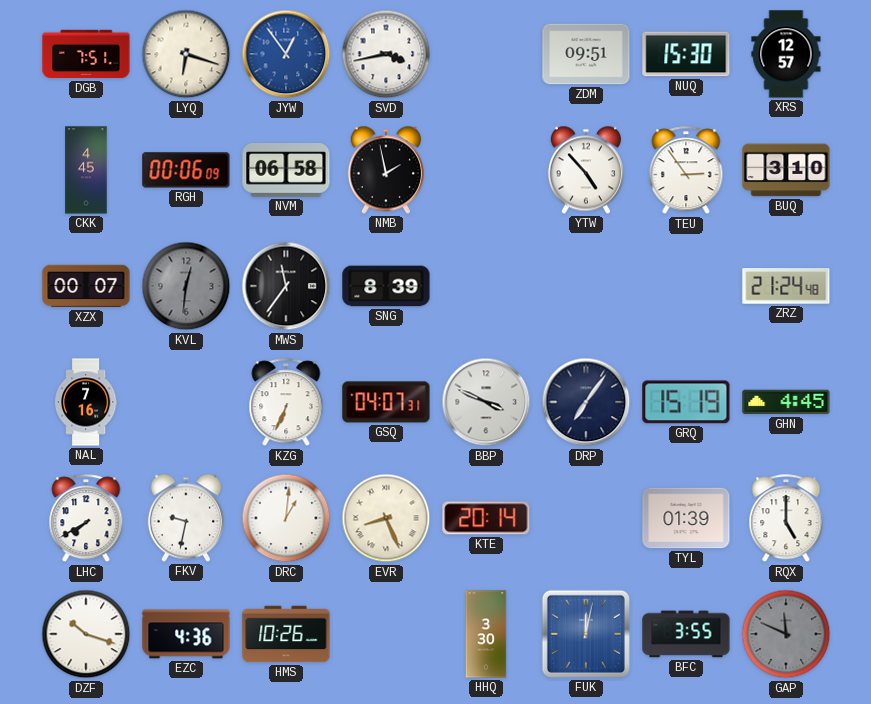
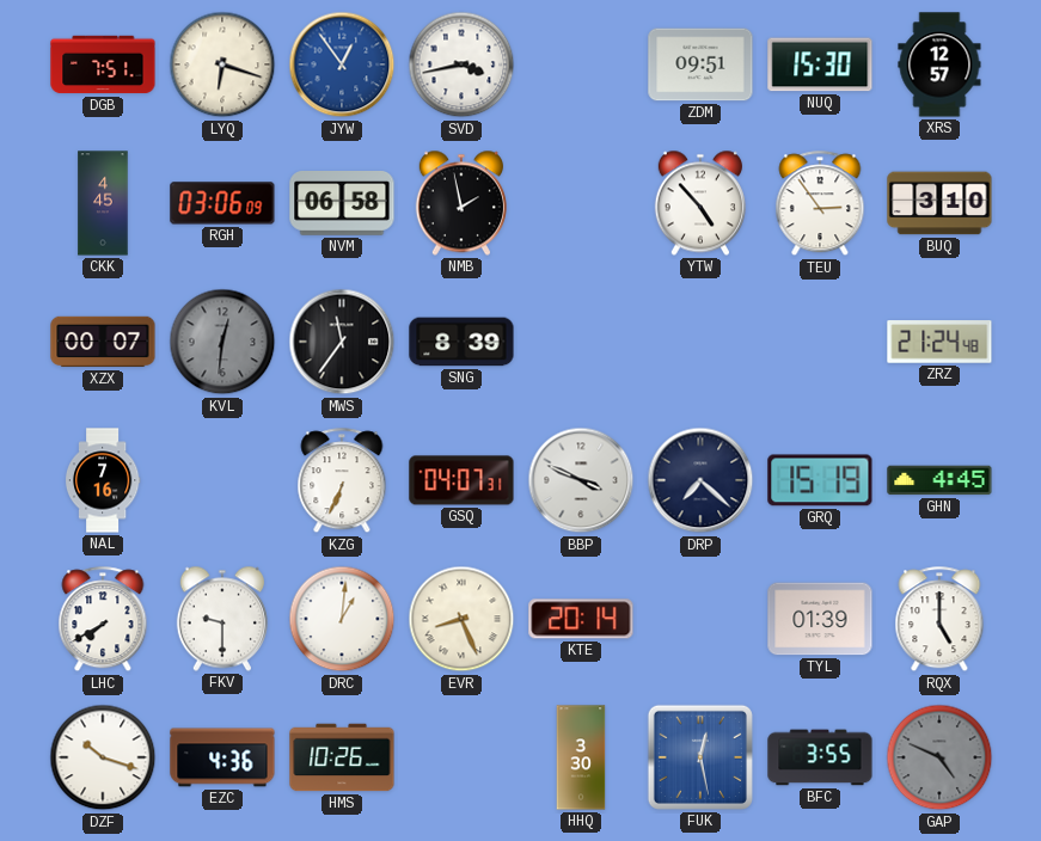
RGH: 00:06 -> 03:06
DRP: 7:06 -> 7:22
FKV: 9:32 -> 9:30
FUK: 12:02 -> 12:28
GAP: 11:49 -> 4:49
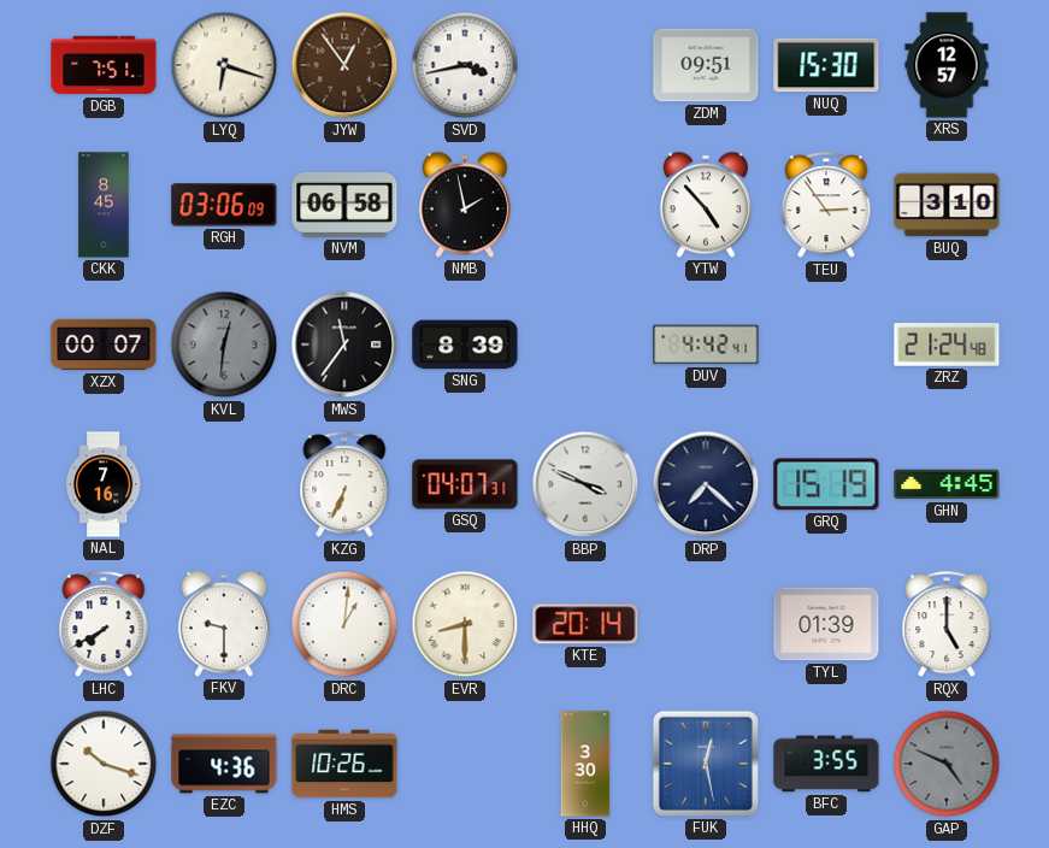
JYW dial: blue -> brown
CKK: 4:45 -> 8:45
DUV: none -> 4:42
EVR: 8:26 -> 8:30
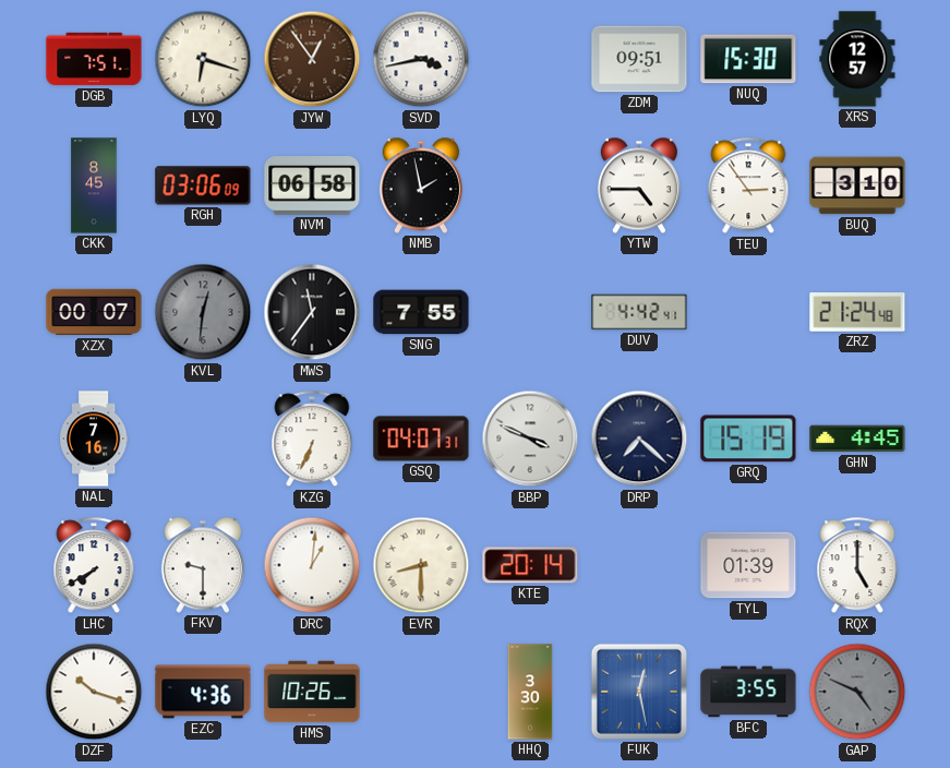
YTW: 4:53 -> 4:45
SNG: 8:39 -> 7:55
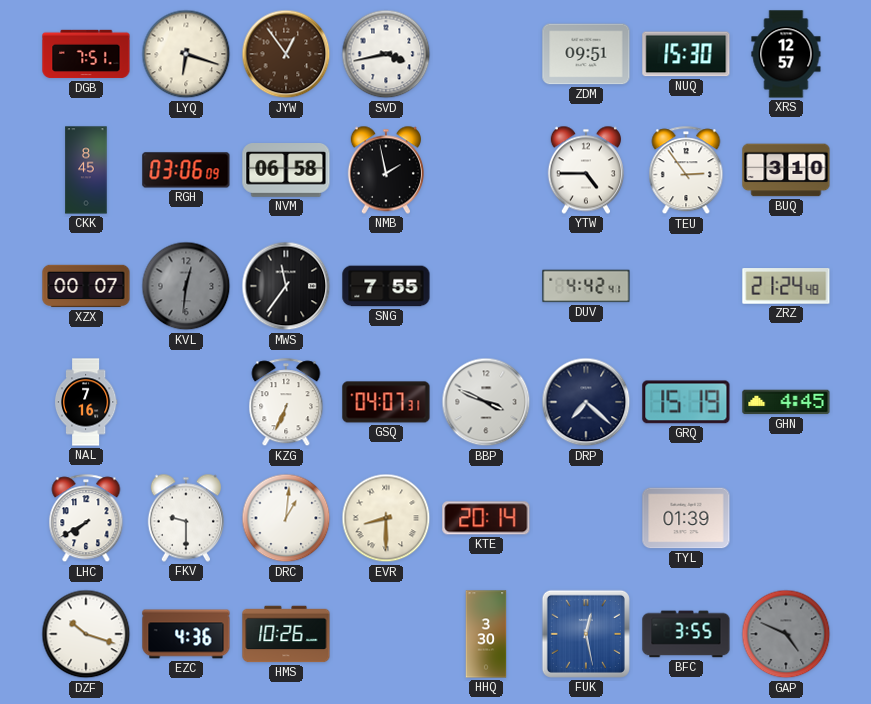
RQX: 5:00 -> none
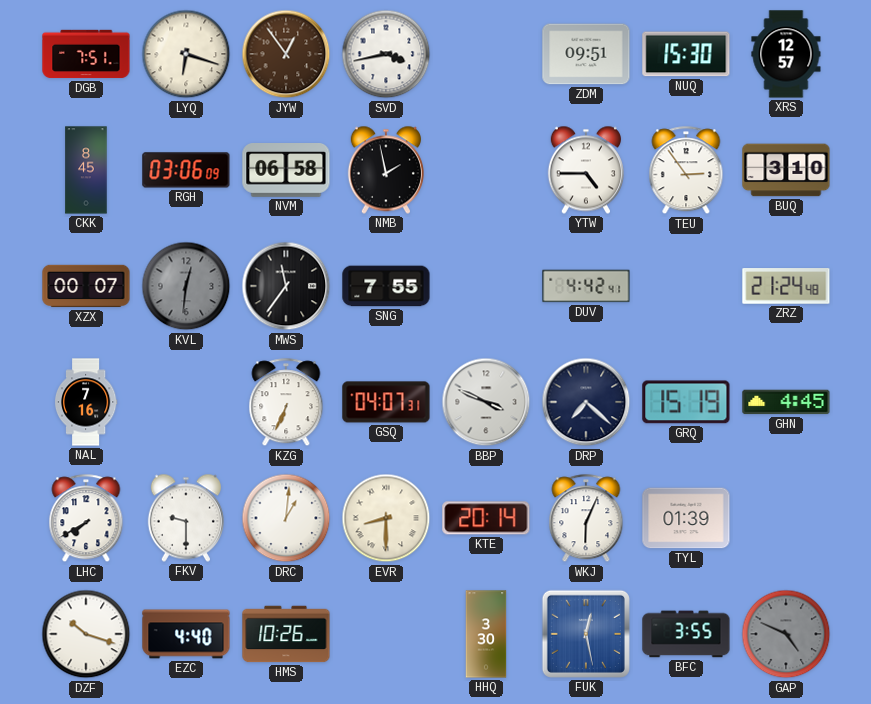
WKJ: none -> 6:04
EZC: 4:36 -> 4:40
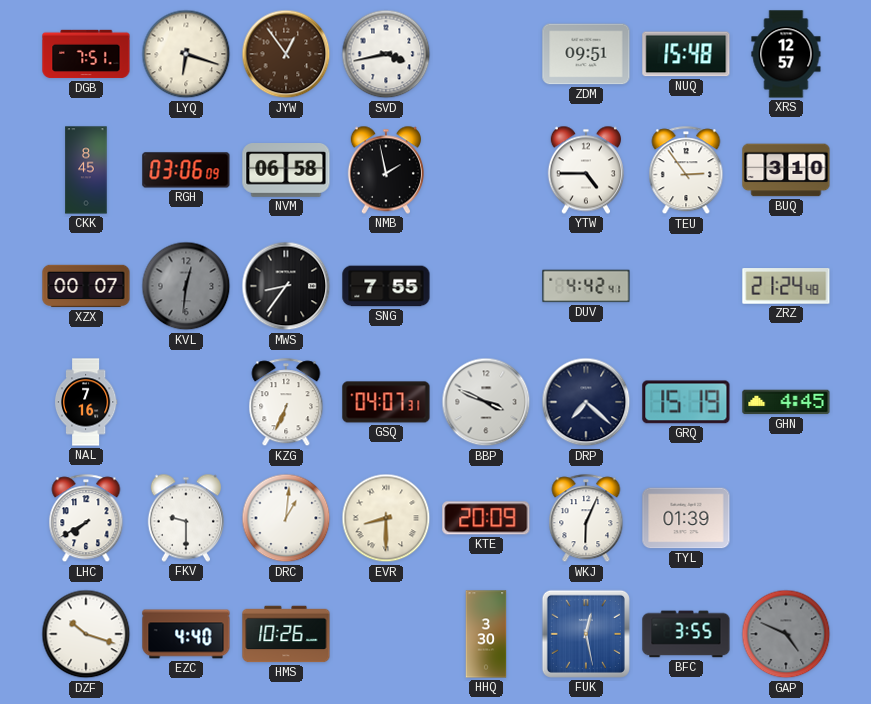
NUQ: 15:30 -> 15:48
MWS: 11:36 -> 8:36
KTE: 20:14 -> 20:09
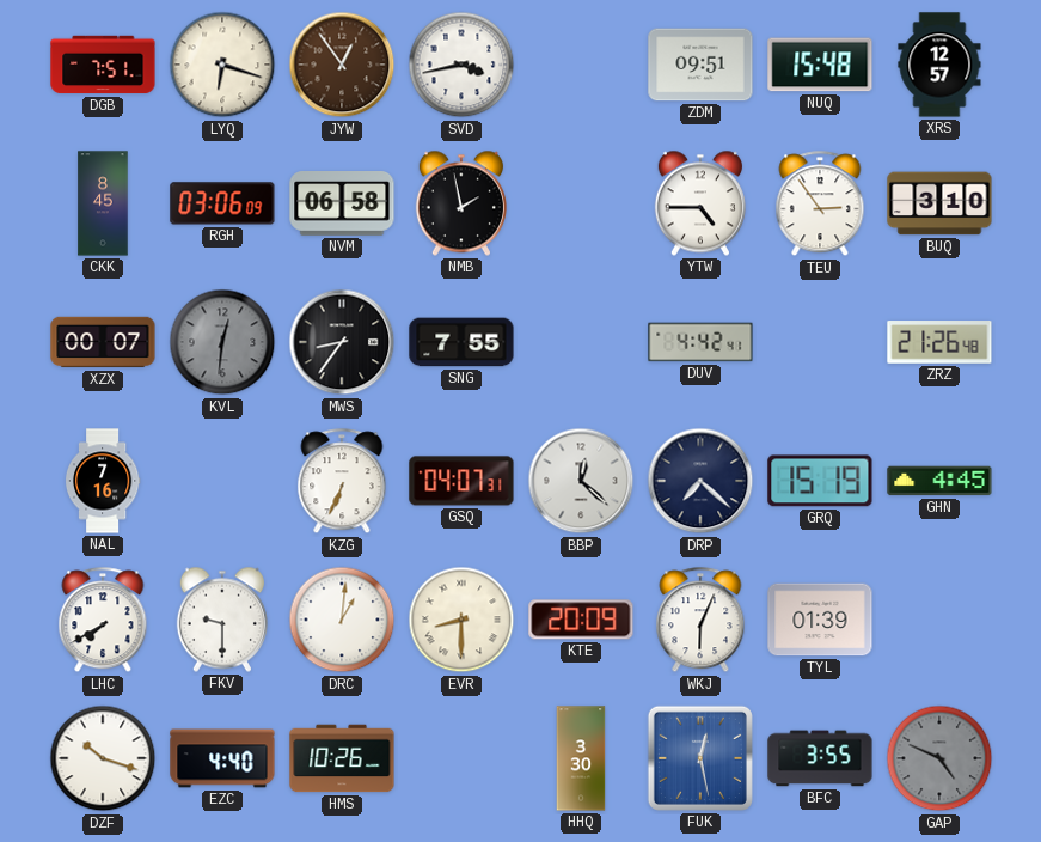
ZRZ: 21:24 -> 21:26
BBP: 3:49 -> 12:22
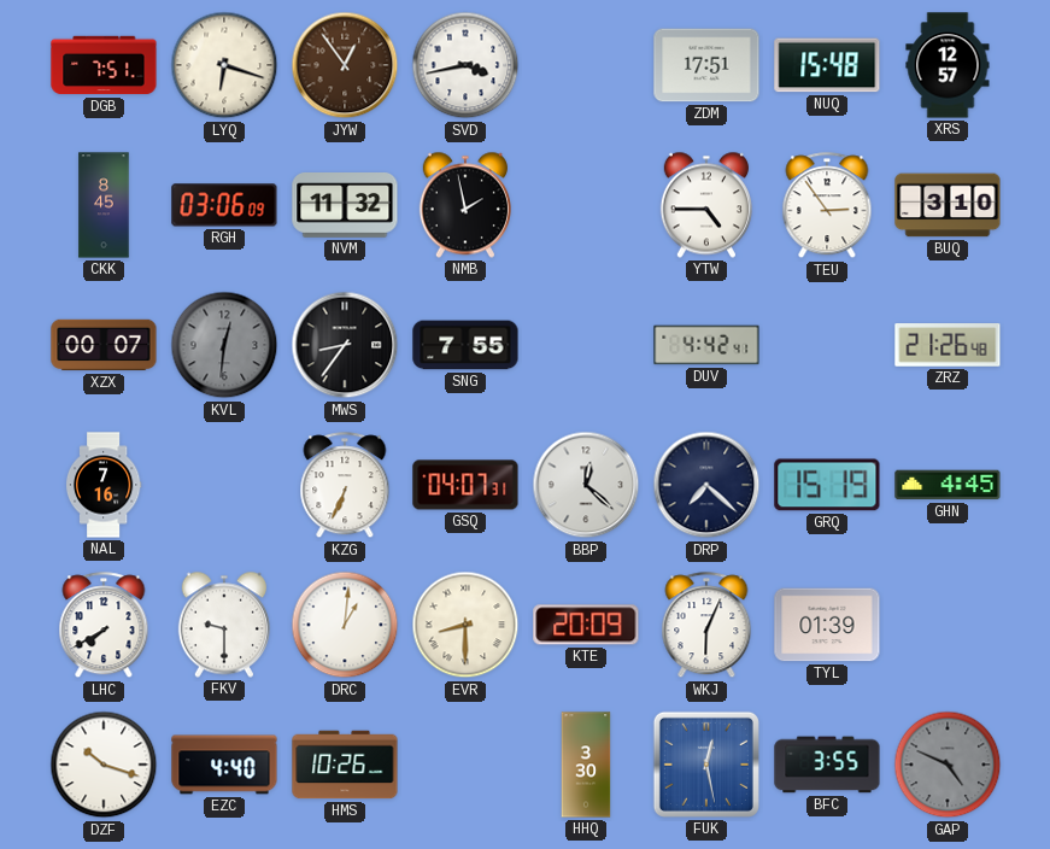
ZDM: 09:51 -> 17:51
NVM: 06:58 -> 11:32
